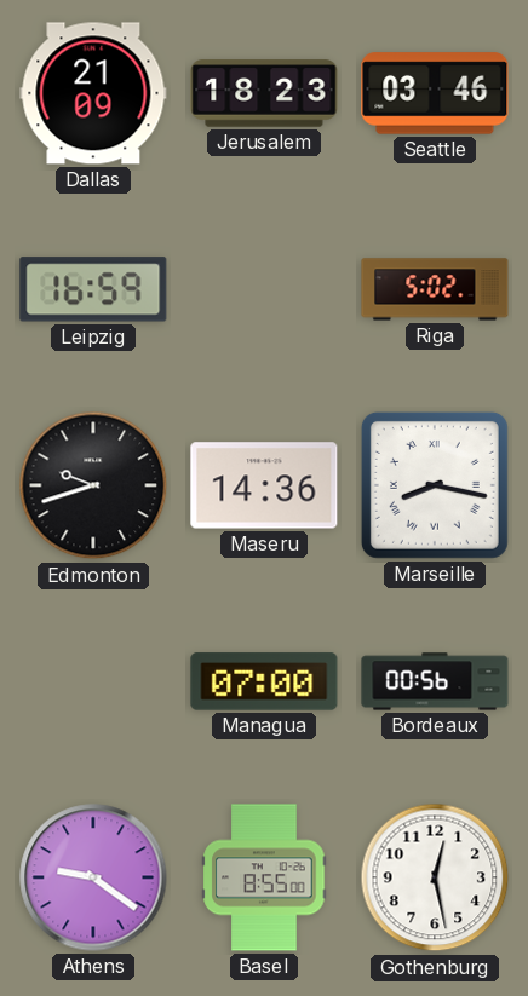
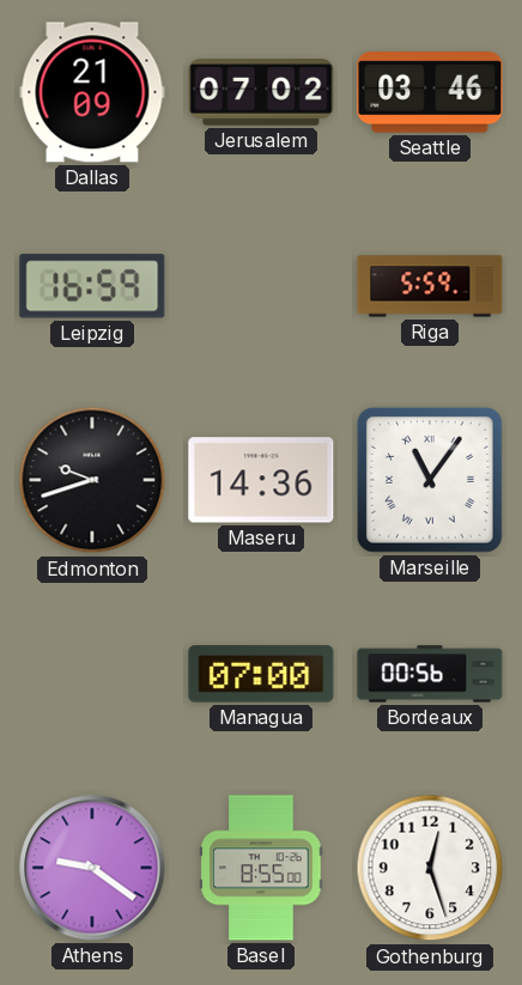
Jerusalem: 18:23 -> 07:02
Riga: 5:02 -> 5:59
Marseille: 8:17 -> 11:06
Gothenburg: 12:28 -> 12:27
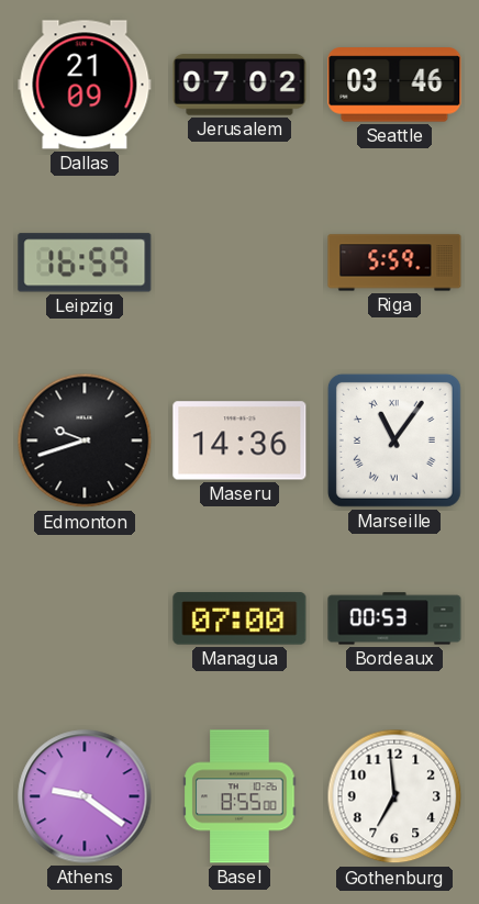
Bordeaux: 00:56 -> 00:53
Gothenburg: 12:27 -> 6:59
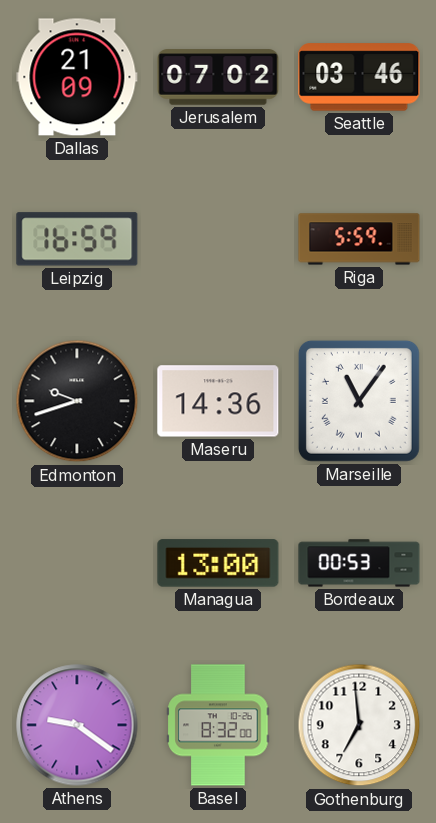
Managua: 07:00 -> 13:00
Basel: 8:55 -> 8:32
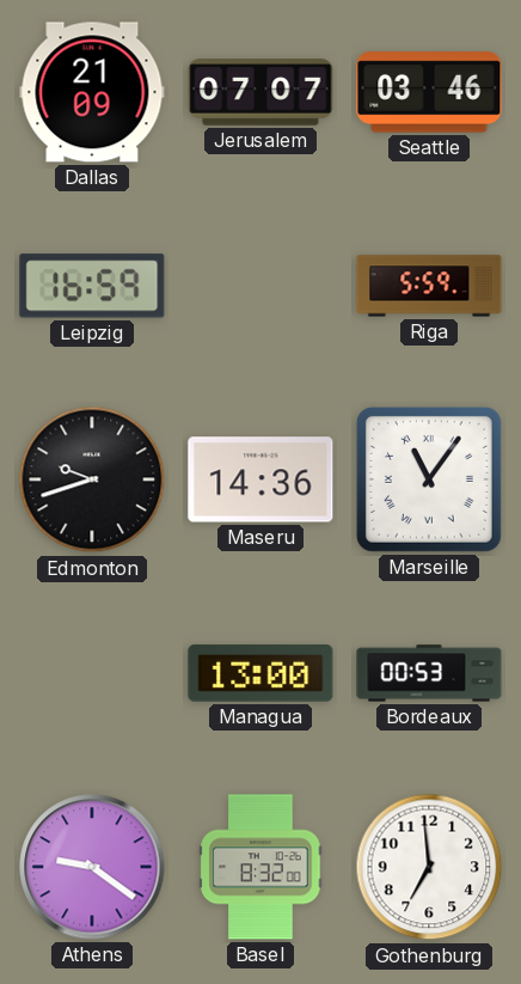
Jerusalem: 07:02 -> 07:07
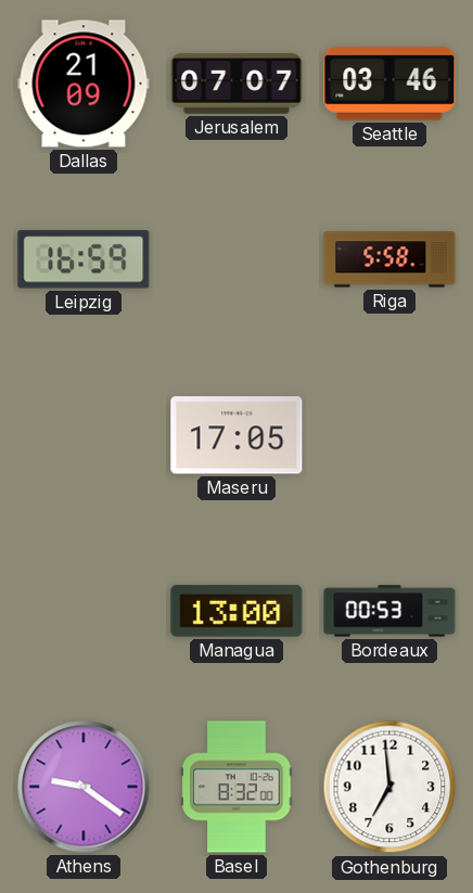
Riga: 5:59 -> 5:58
Edmonton: 9:42 -> none
Maseru: 14:36 -> 17:05
Marseille: 11:06 -> none
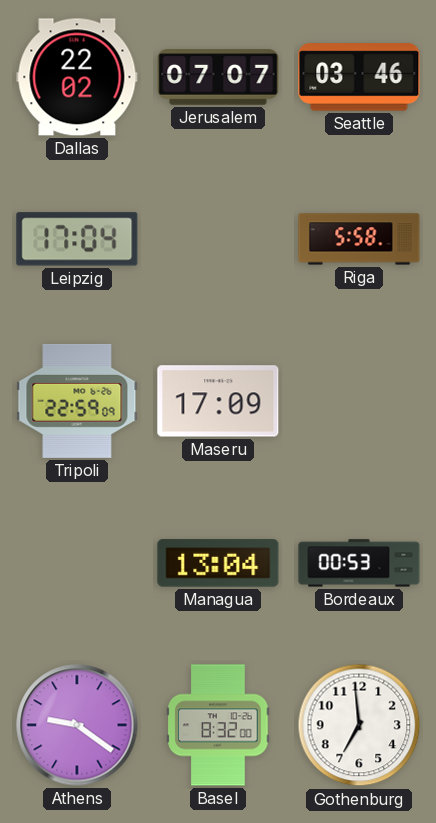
Dallas: 21:09 -> 22:02
Leipzig: 16:59 -> 17:04
Tripoli: none -> 22:59
Maseru: 17:05 -> 17:09
Managua: 13:00 -> 13:04
